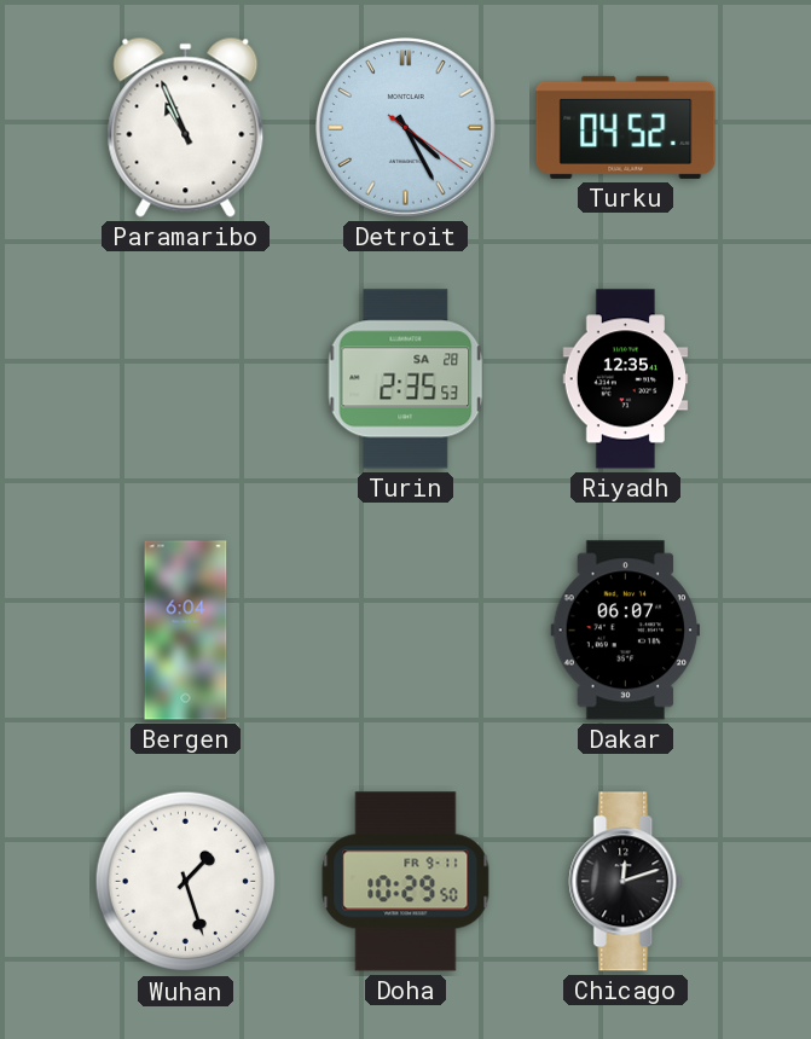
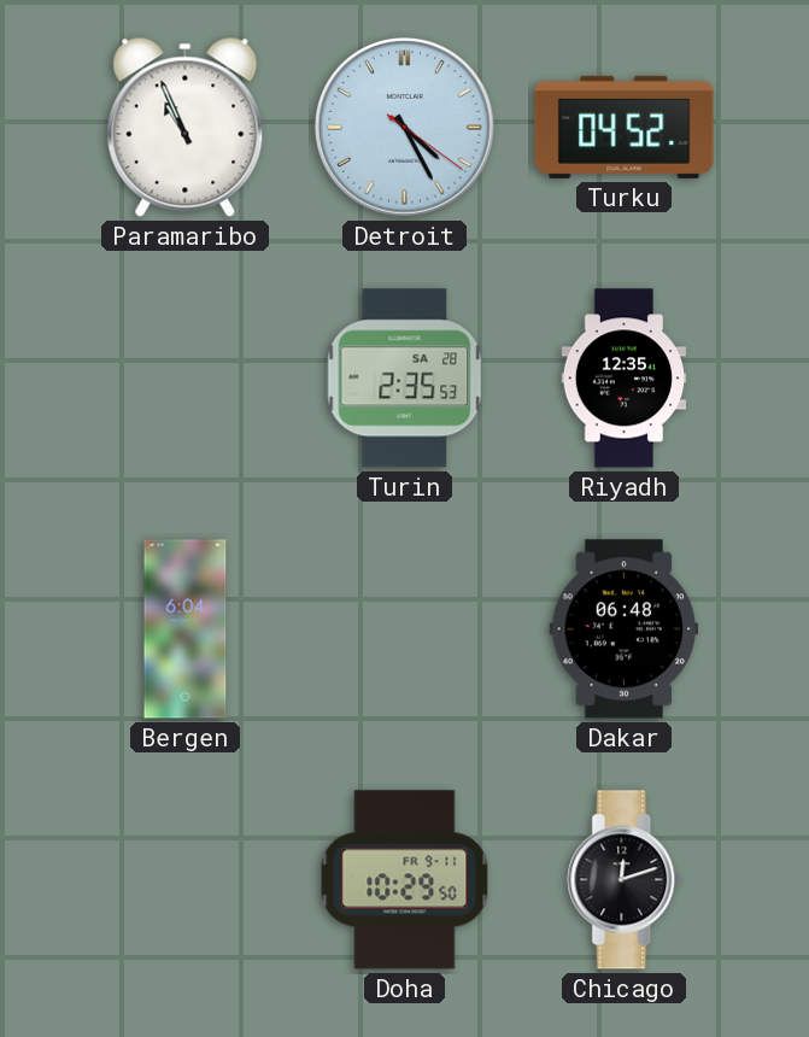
Dakar: 06:07 -> 06:48
Wuhan: 1:27 -> none
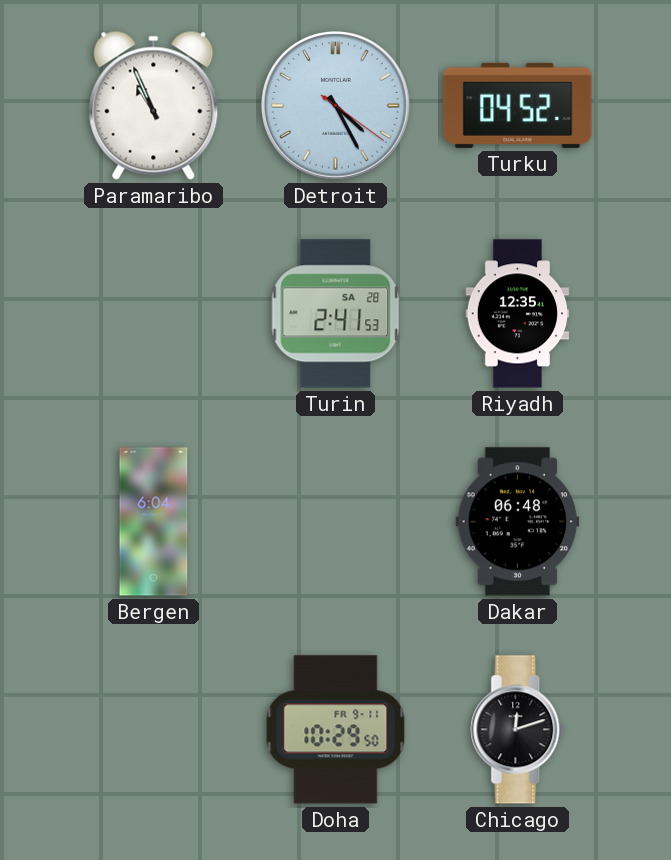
Turin: 2:35 -> 2:41
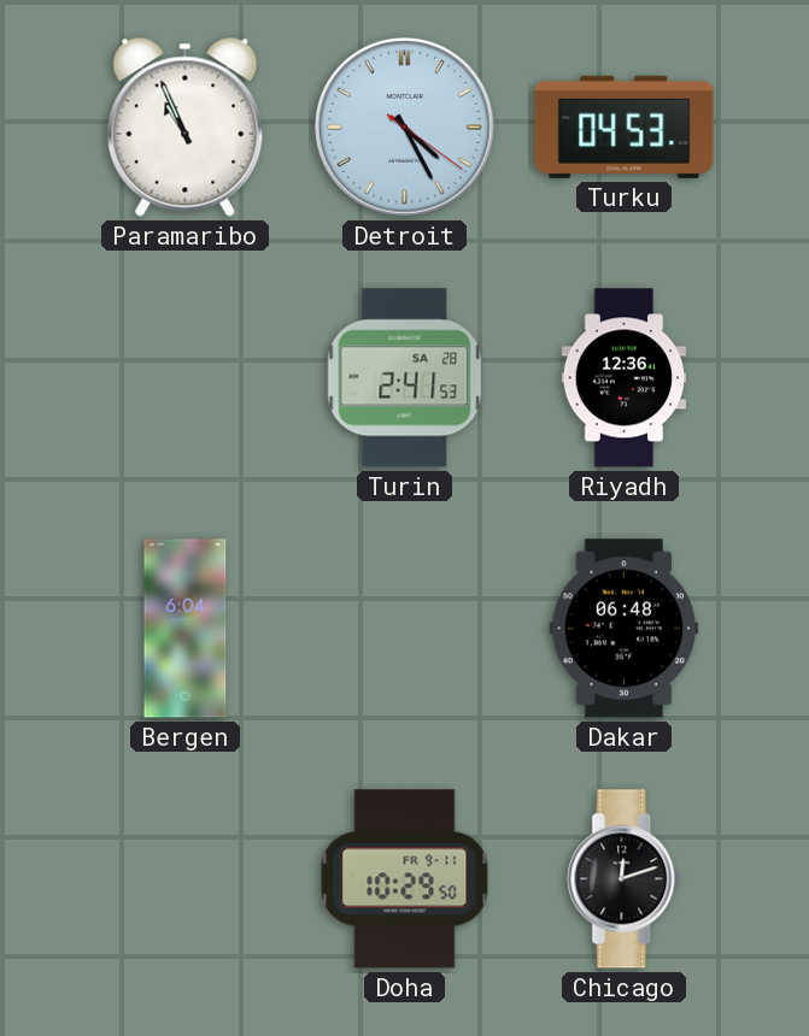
Turku: 04:52 -> 04:53
Riyadh: 12:35 -> 12:36
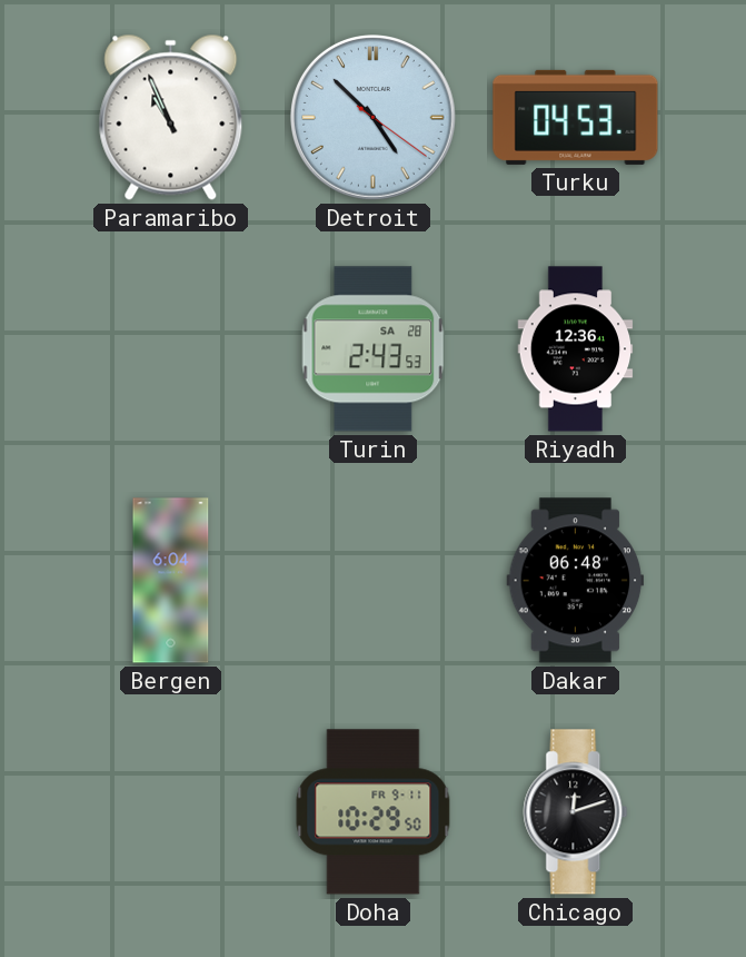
Detroit: 4:25 -> 4:52
Turin: 2:41 -> 2:43
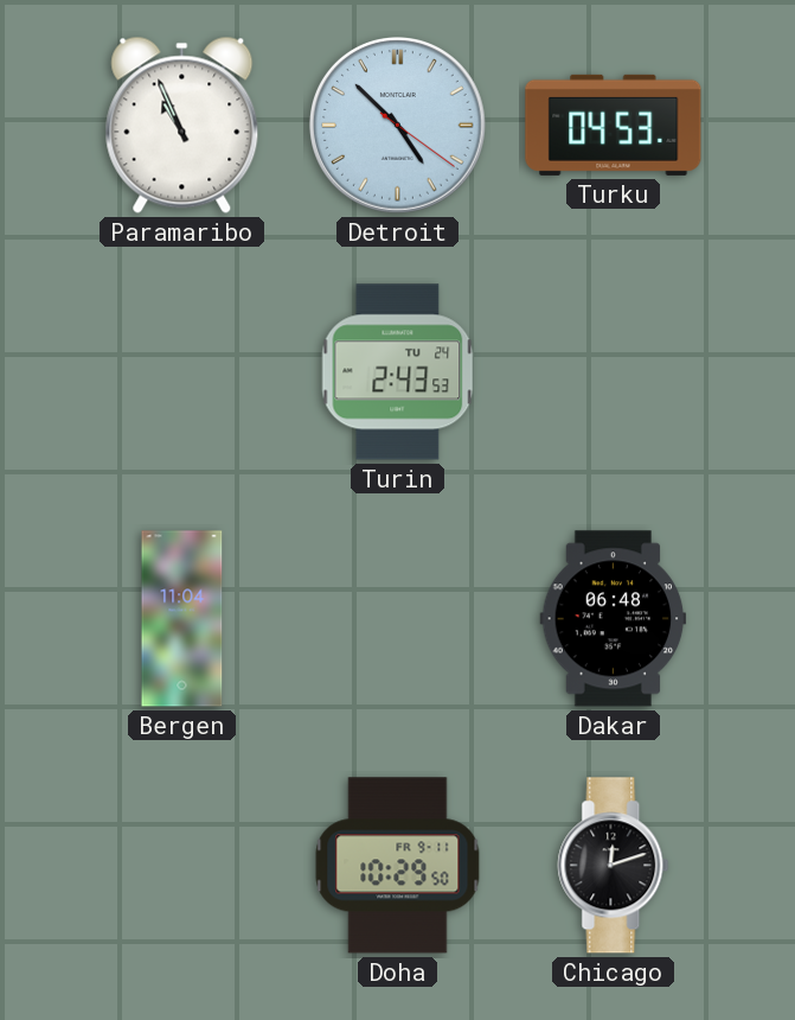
Turin date: SA 28 -> TU 24
Riyadh: 12:36 -> none
Bergen: 6:04 -> 11:04
